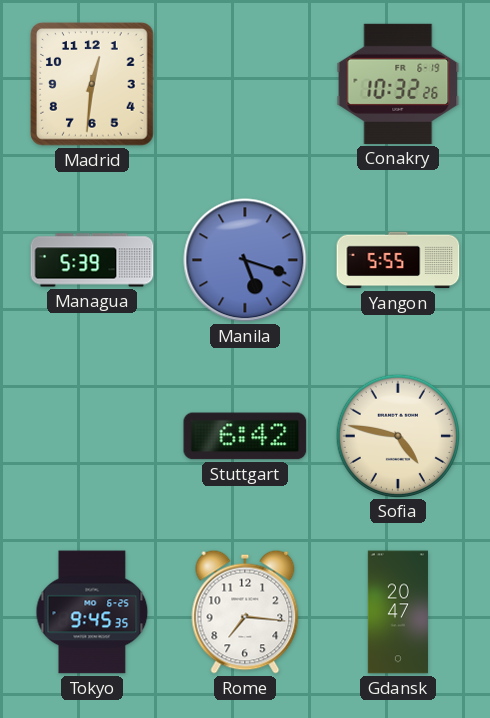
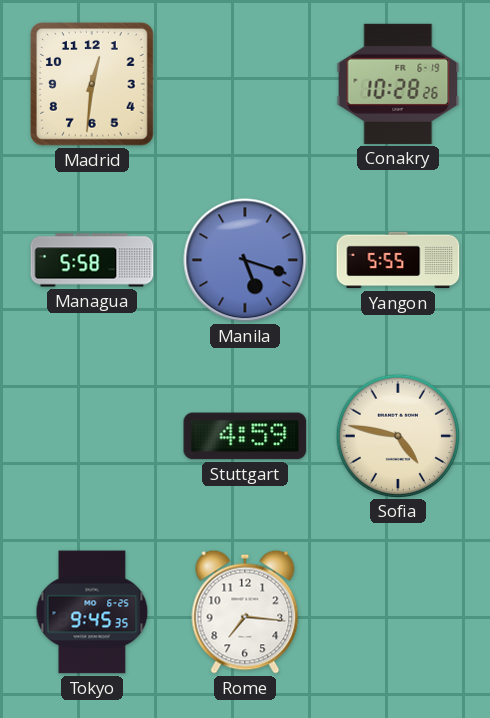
Conakry: 10:32 -> 10:28
Managua: 5:39 -> 5:58
Stuttgart: 6:42 -> 4:59
Gdansk: 20:47 -> none
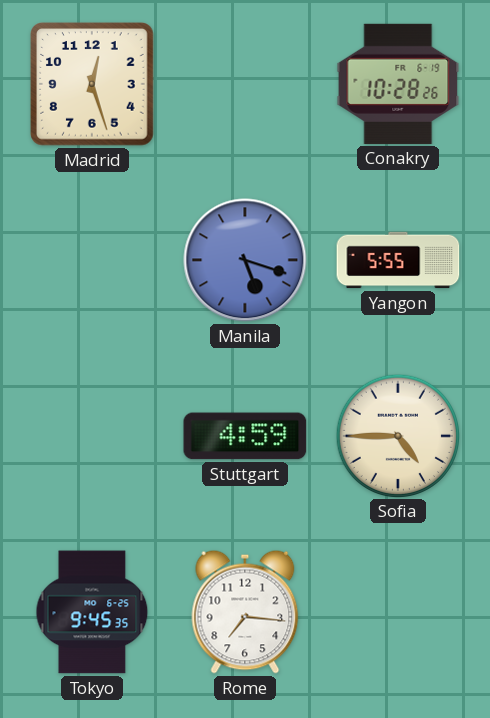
Madrid: 12:31 -> 12:27
Managua: 5:58 -> none
Sofia: 4:47 -> 4:45
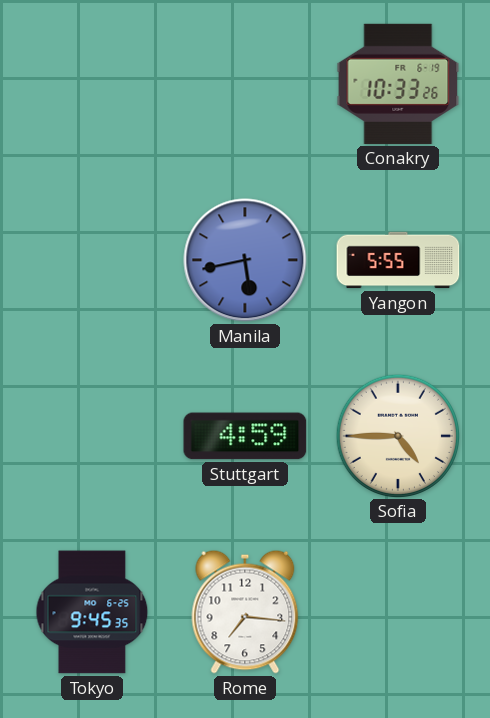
Madrid: 12:27 -> none
Conakry: 10:28 -> 10:33
Manila: 5:18 -> 5:43
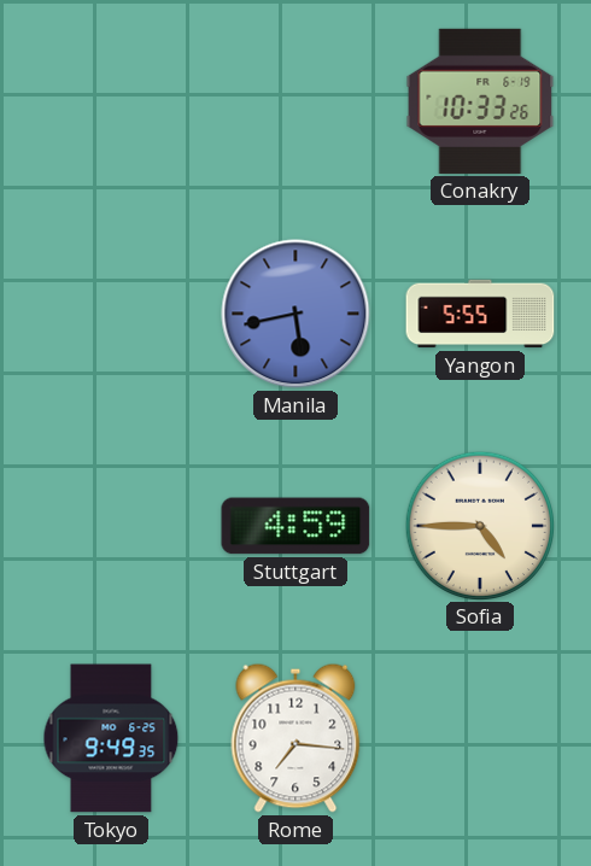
Tokyo: 9:45 -> 9:49
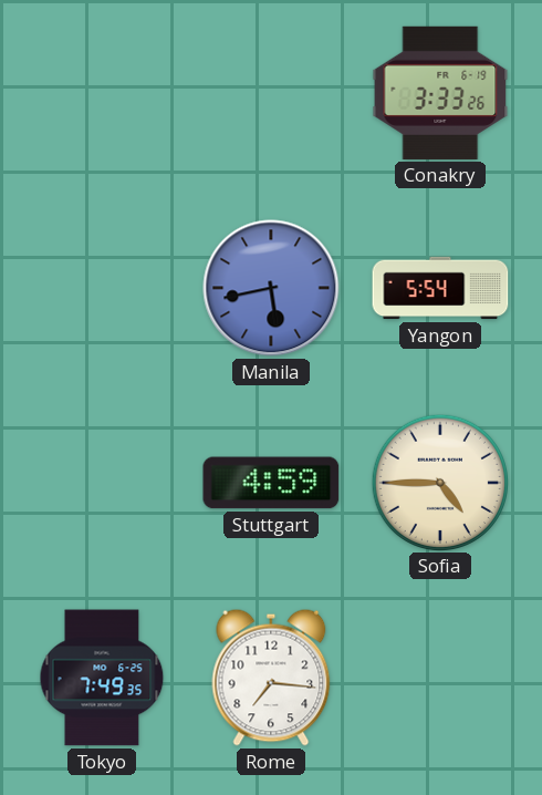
Conakry: 10:33 -> 3:33
Yangon: 5:55 -> 5:54
Tokyo: 9:49 -> 7:49
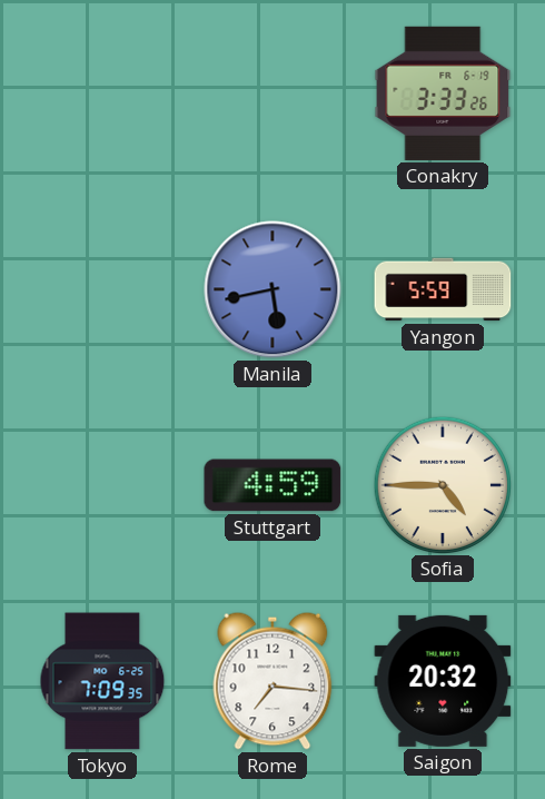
Yangon: 5:54 -> 5:59
Tokyo: 7:49 -> 7:09
Saigon: none -> 20:32
